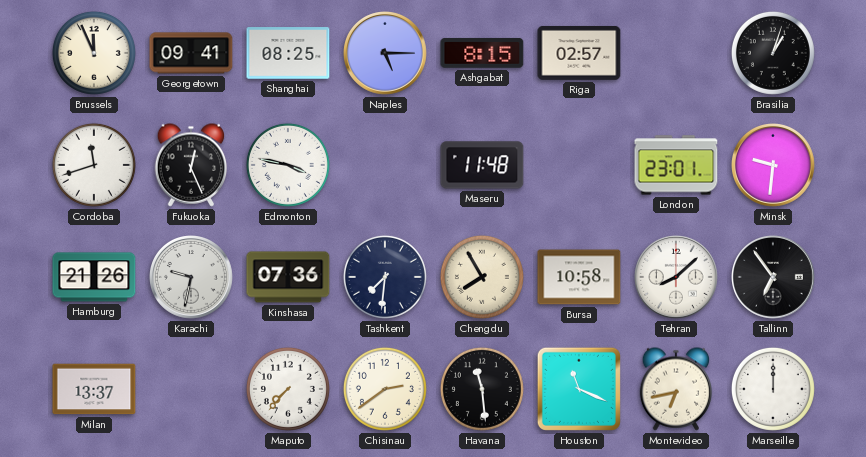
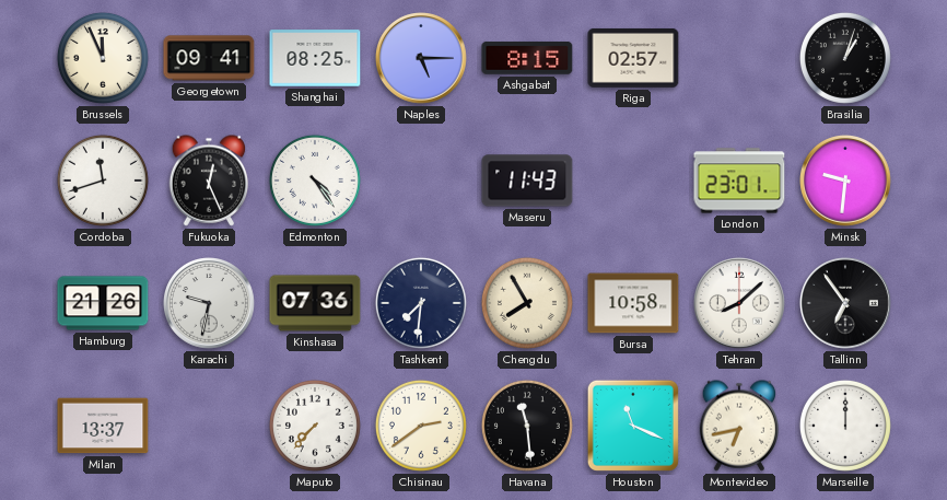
Edmonton: 3:47 -> 4:24
Maseru: 11:48 -> 11:43
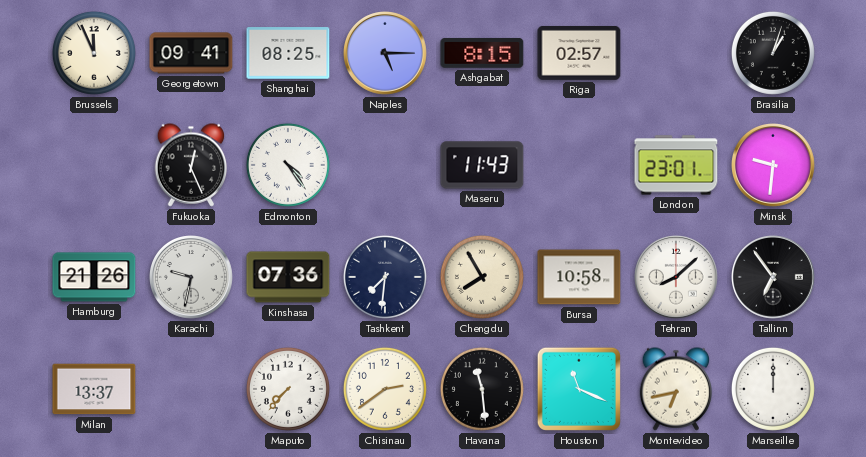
Cordoba: 11:42 -> none
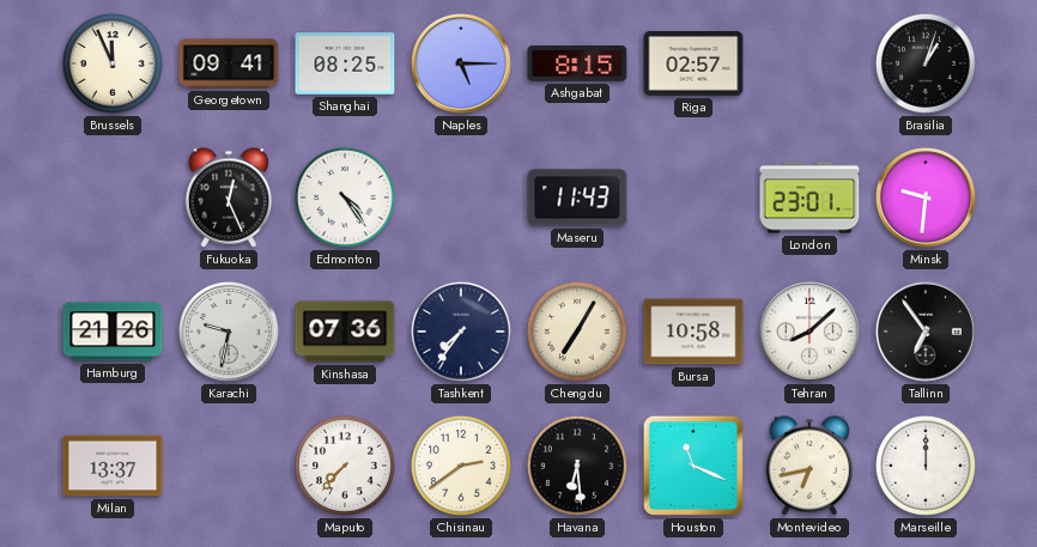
Tashkent: 7:31 -> 7:36
Chengdu: 7:55 -> 7:05
Havana: 11:29 -> 6:29
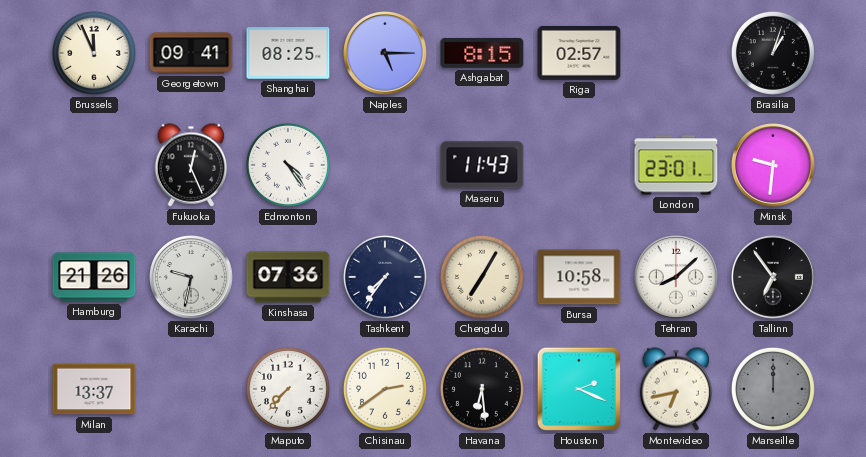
Houston: 11:19 -> 2:19
Marseille dial: white -> grey
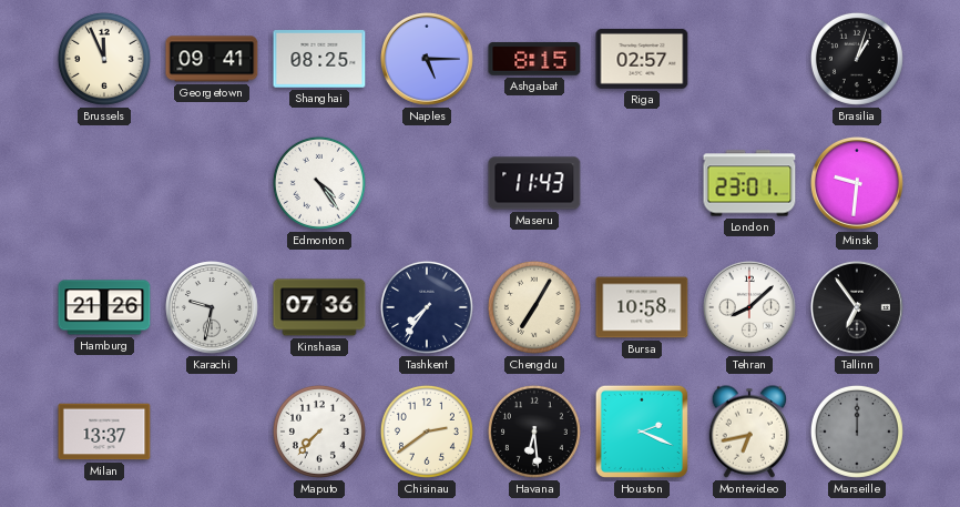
Fukuoka: 12:26 -> none
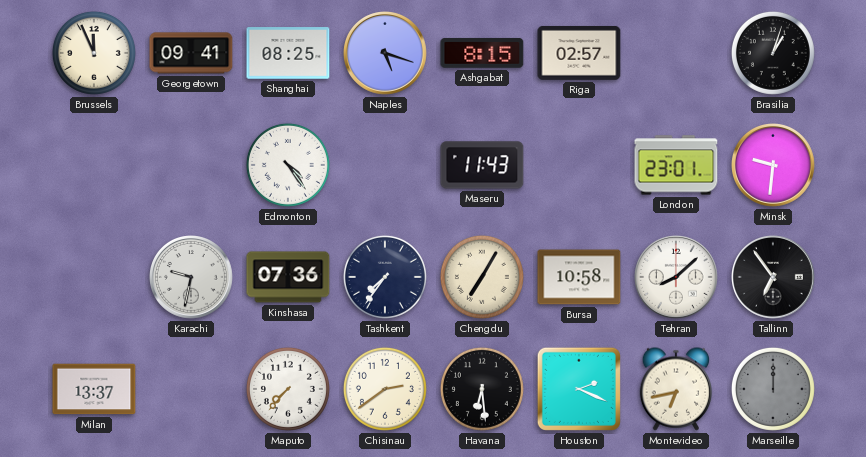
Naples: 5:15 -> 5:18
Hamburg: 21:26 -> none
